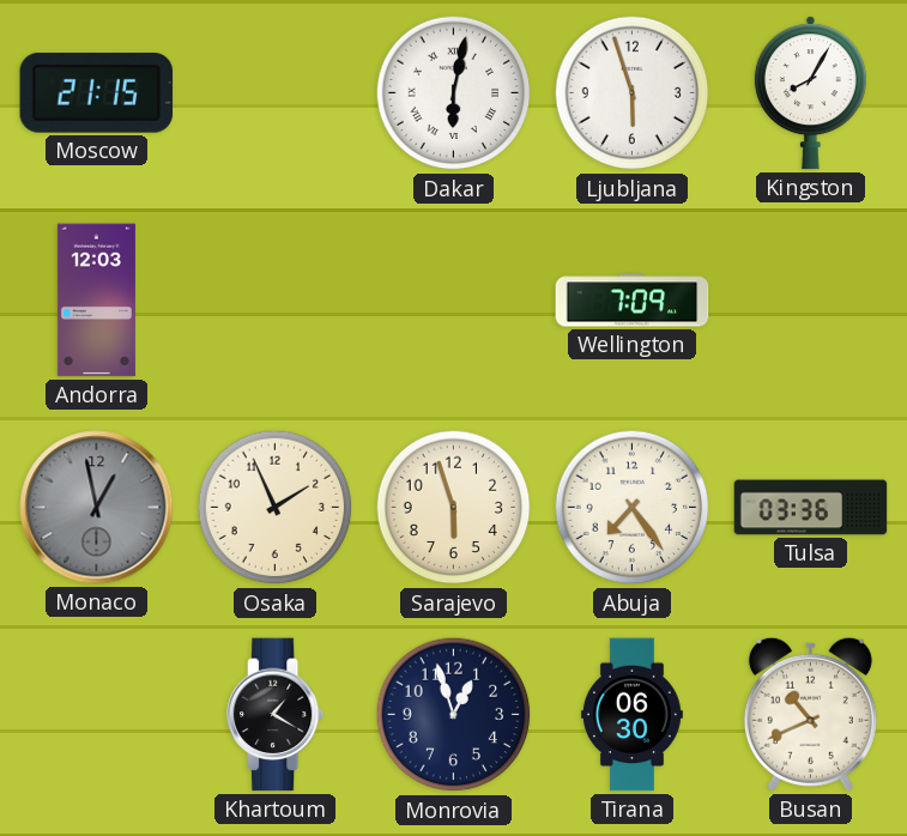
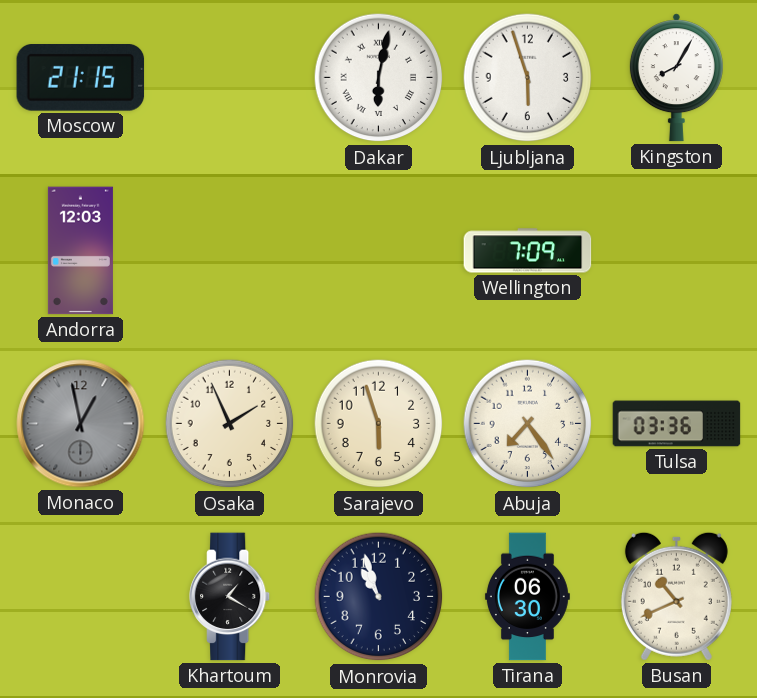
Monrovia: 12:57 -> 10:57
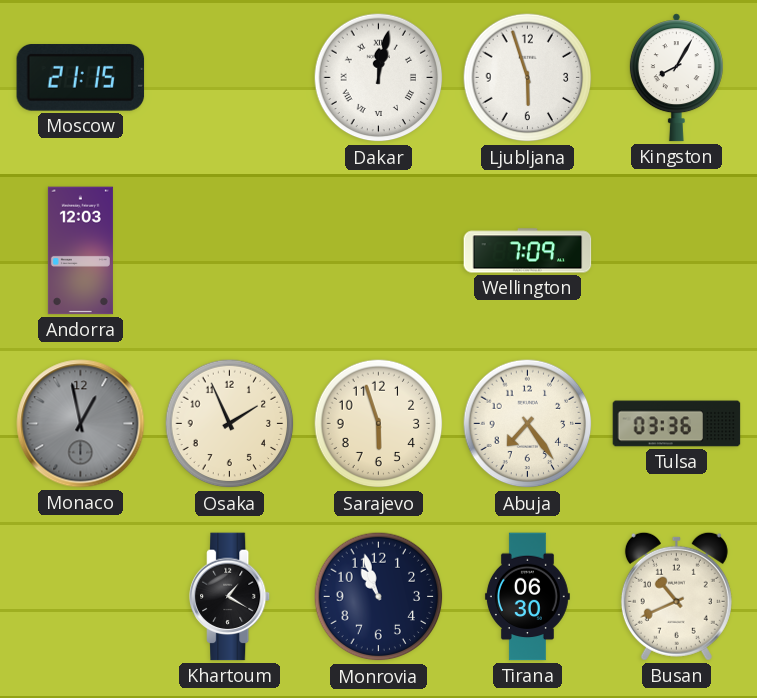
Dakar: 6:02 -> 12:02
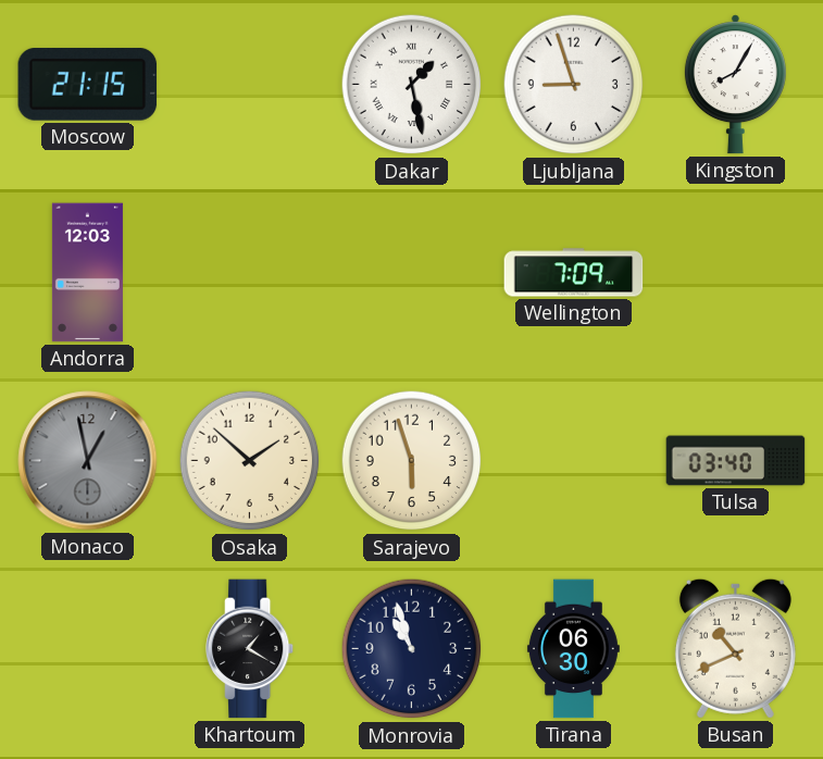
Dakar: 12:02 -> 1:28
Ljubljana: 5:57 -> 8:57
Osaka: 1:56 -> 1:52
Abuja: 7:24 -> none
Tulsa: 03:36 -> 03:40
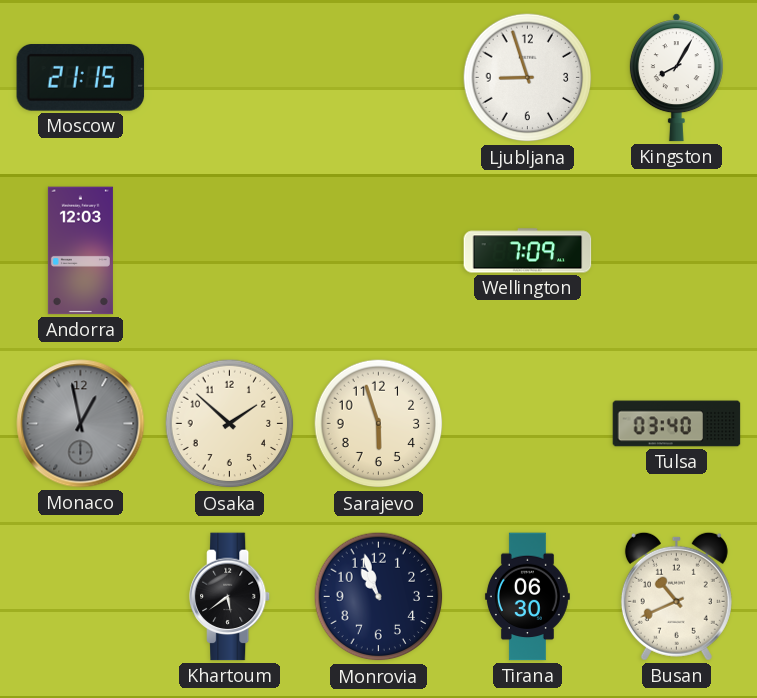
Dakar: 1:28 -> none
Khartoum: 1:20 -> 5:39
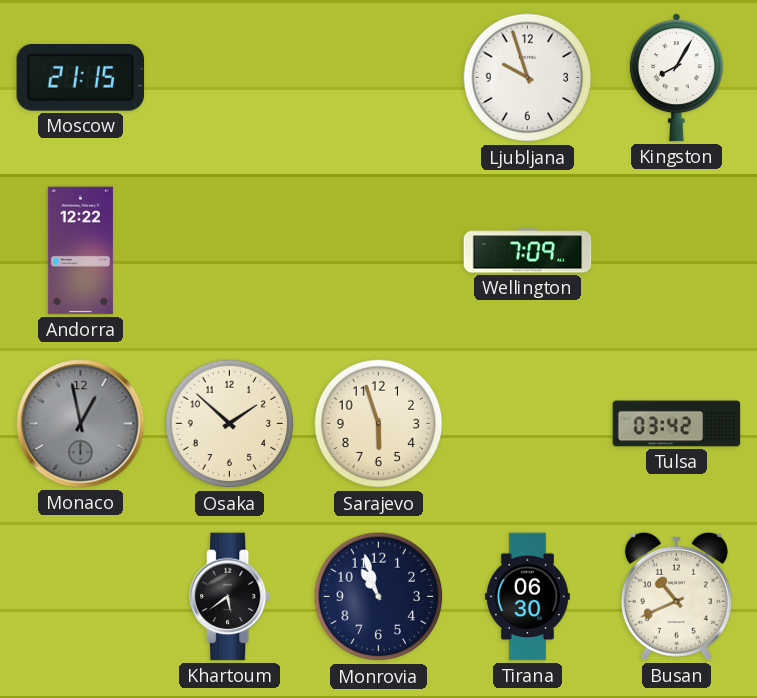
Ljubljana: 8:57 -> 9:57
Andorra: 12:03 -> 12:22
Tulsa: 03:40 -> 03:42
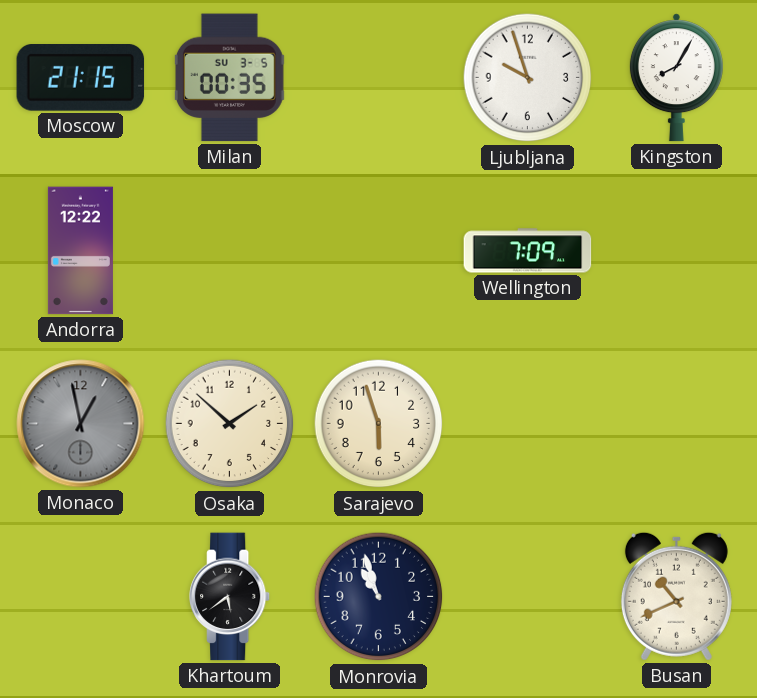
Milan: none -> 00:35
Tulsa: 03:42 -> none
Tirana: 06:30 -> none
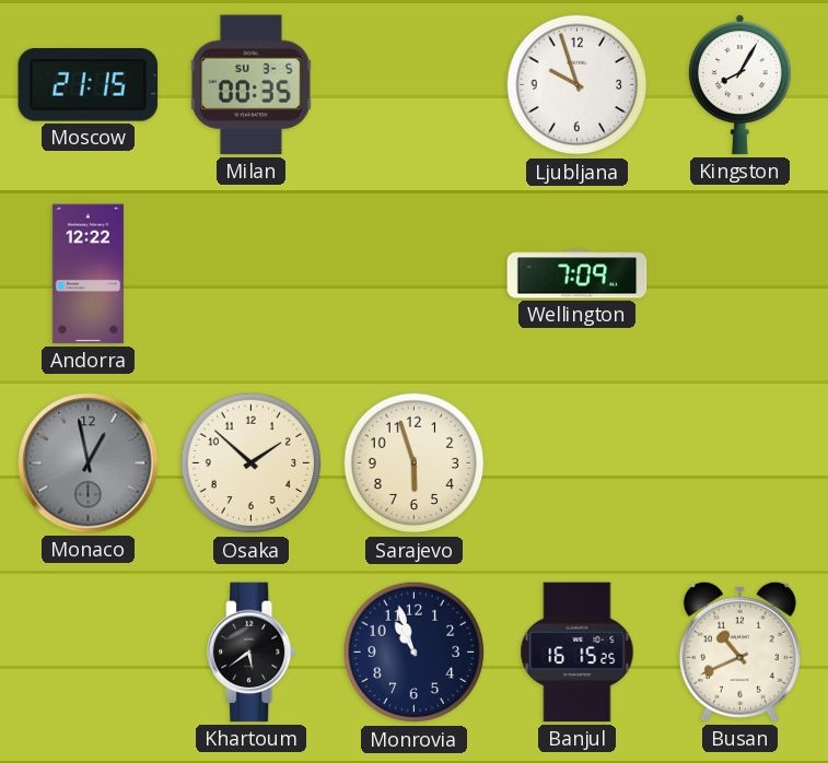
Banjul: none -> 16:15
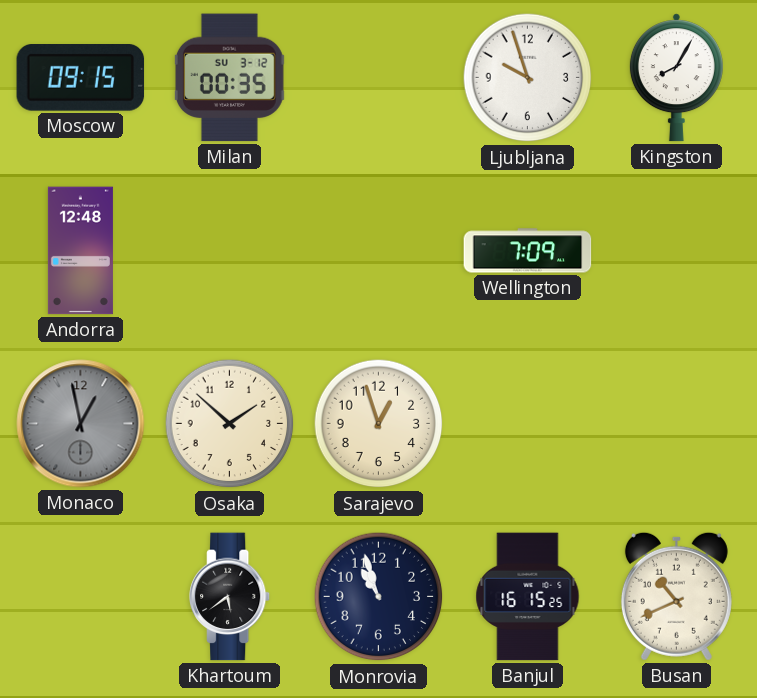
Moscow: 21:15 -> 09:15
Milan date: SU 3-5 -> SU 3-12
Andorra: 12:22 -> 12:48
Sarajevo: 5:57 -> 12:57
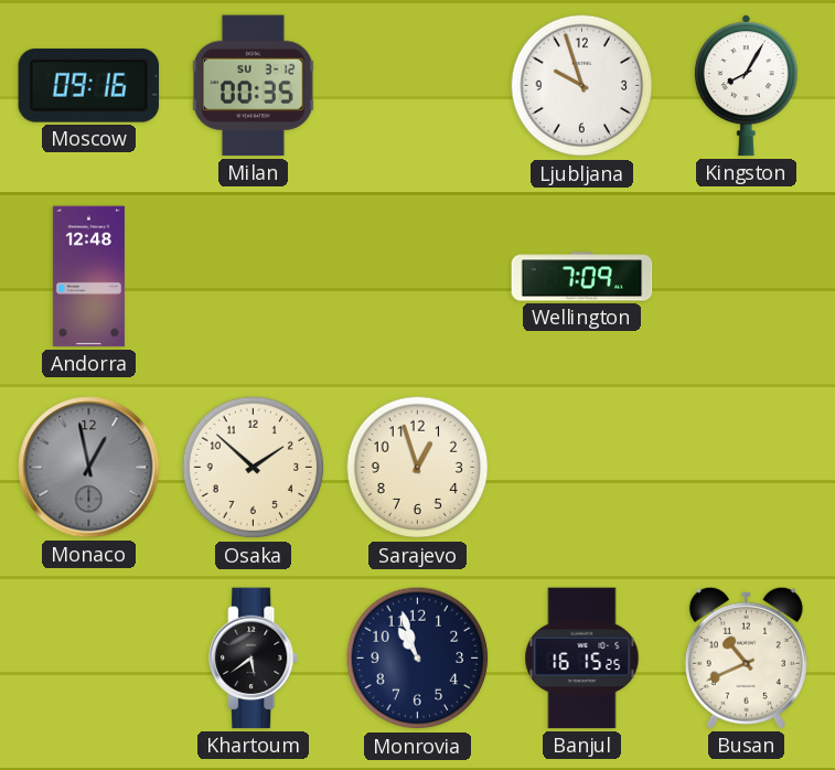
Moscow: 09:15 -> 09:16
